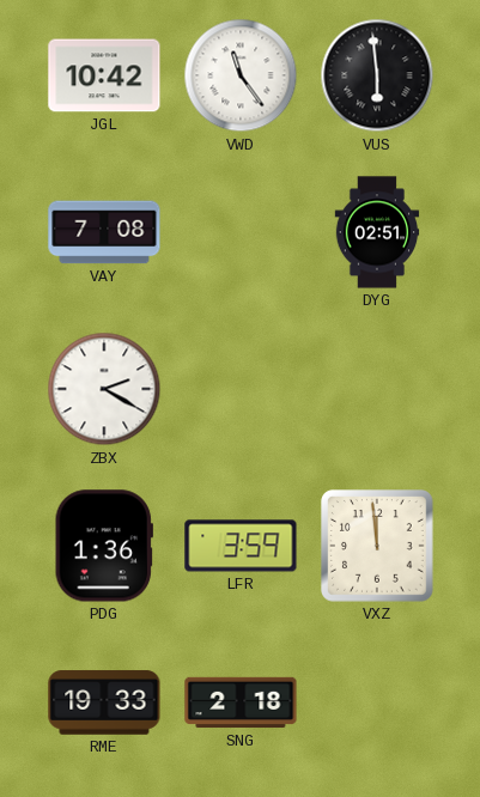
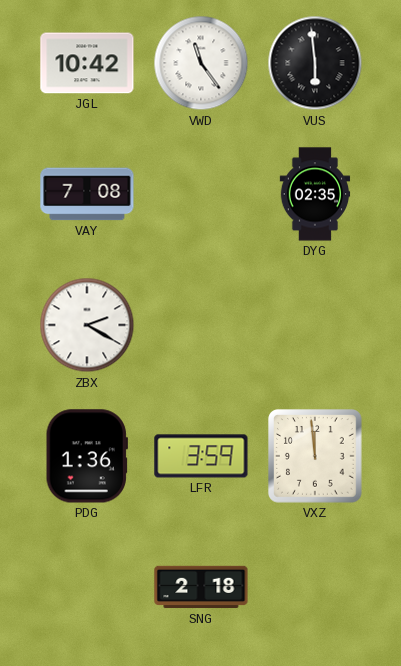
DYG: 02:51 -> 02:35
RME: 19:33 -> none
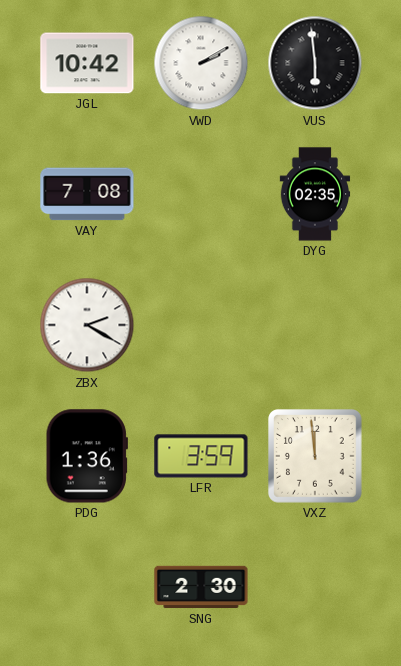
VWD: 11:24 -> 2:10
SNG: 2:18 -> 2:30
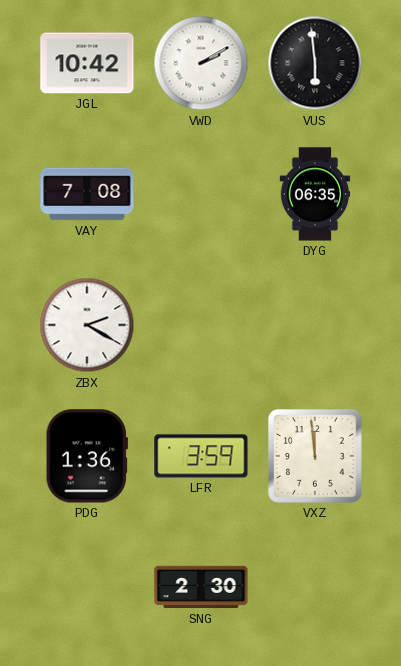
DYG: 02:35 -> 06:35
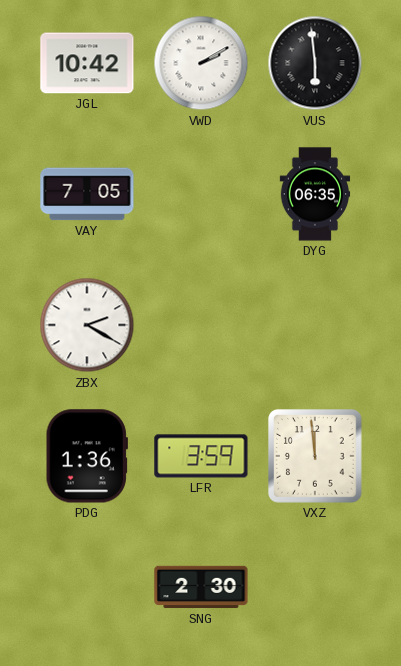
VAY: 7:08 -> 7:05
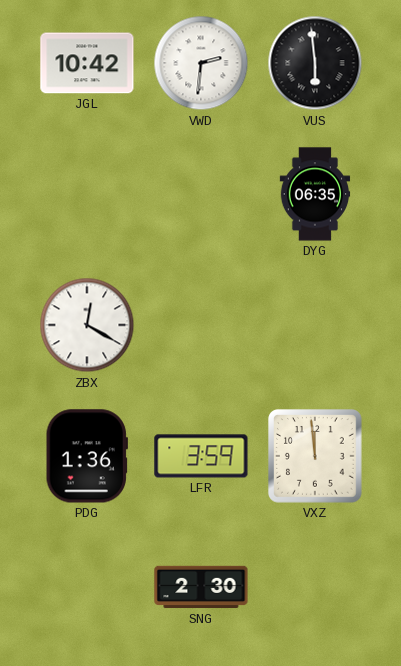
VWD: 2:10 -> 2:31
VAY: 7:05 -> none
ZBX: 2:20 -> 12:20
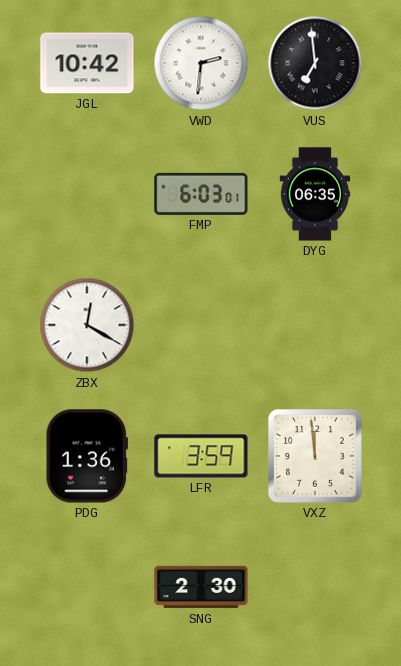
VUS: 5:59 -> 6:59
FMP: none -> 6:03
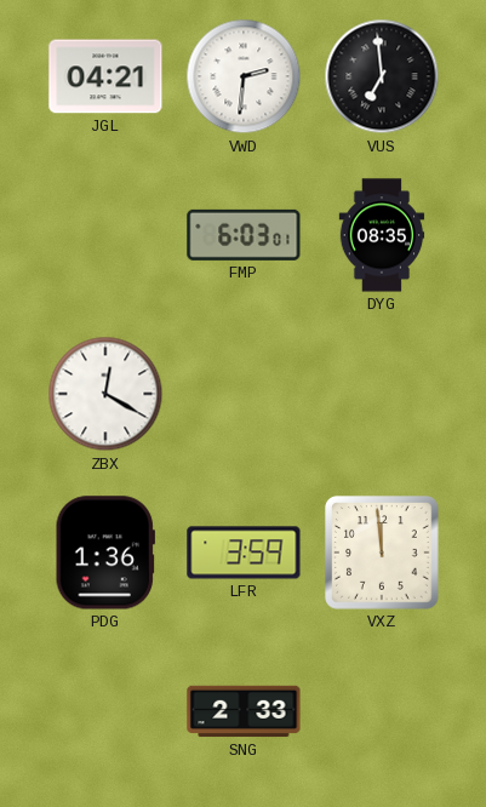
JGL: 10:42 -> 04:21
DYG: 06:35 -> 08:35
SNG: 2:30 -> 2:33
